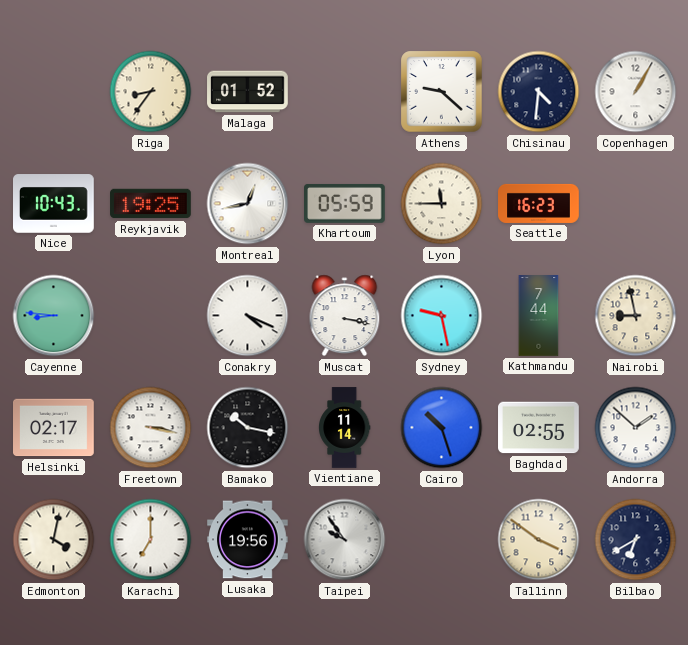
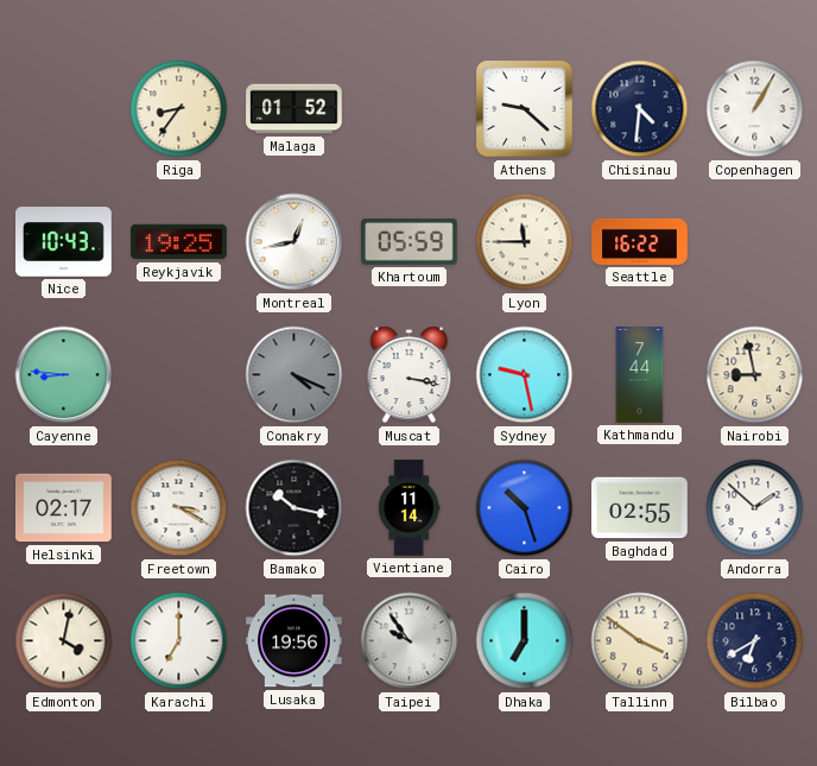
Seattle: 16:23 -> 16:22
Conakry dial: white -> grey
Freetown: 3:17 -> 3:20
Dhaka: none -> 7:00
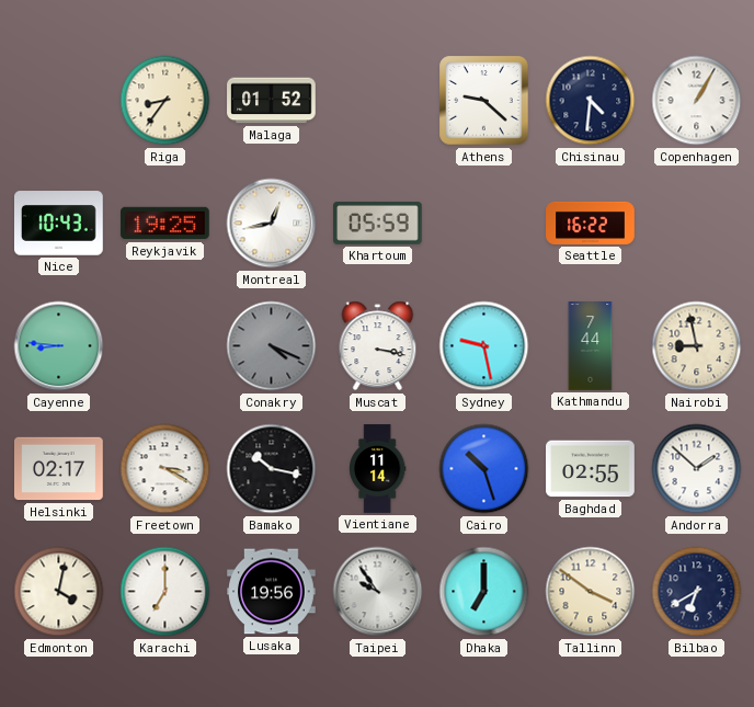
Lyon: 11:45 -> none
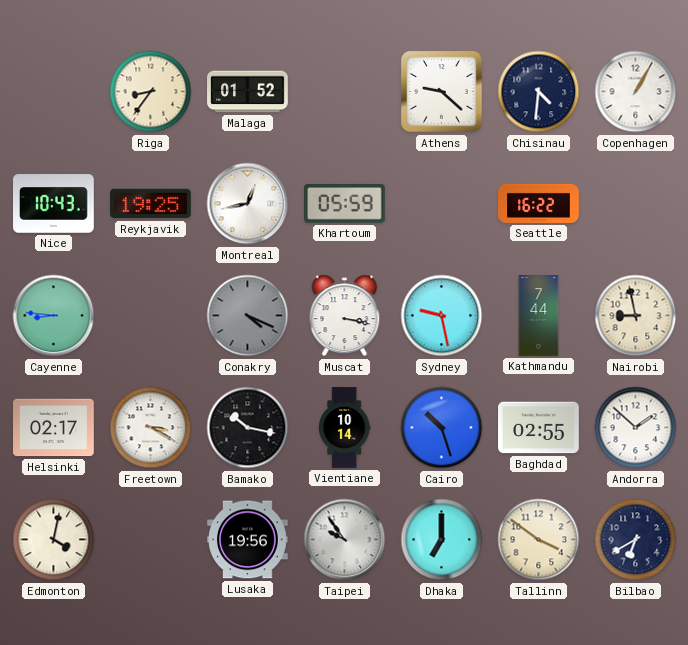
Vientiane: 11:14 -> 10:14
Karachi: 7:00 -> none
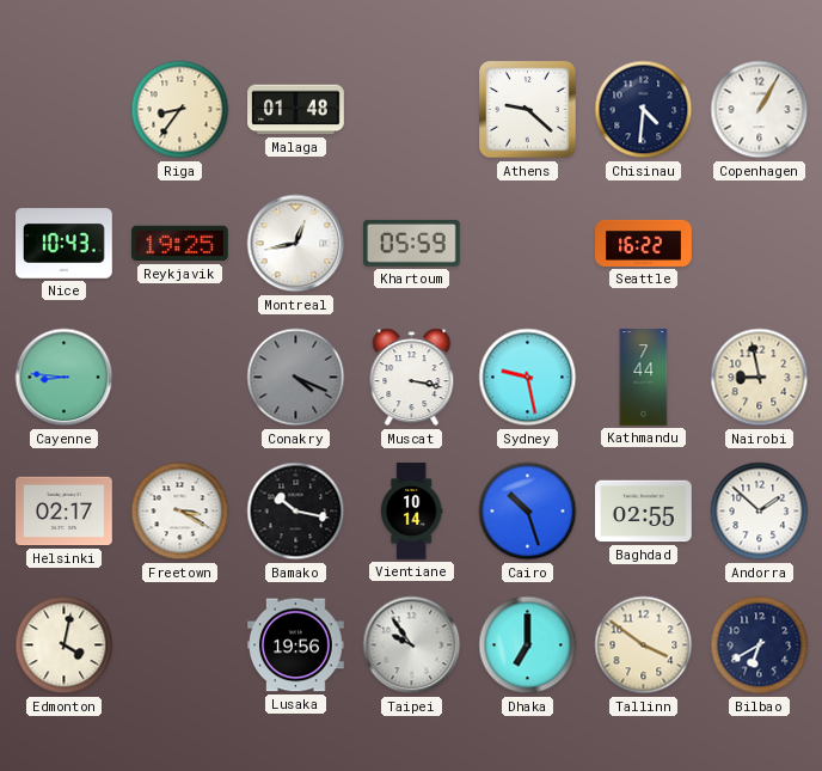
Malaga: 01:52 -> 01:48
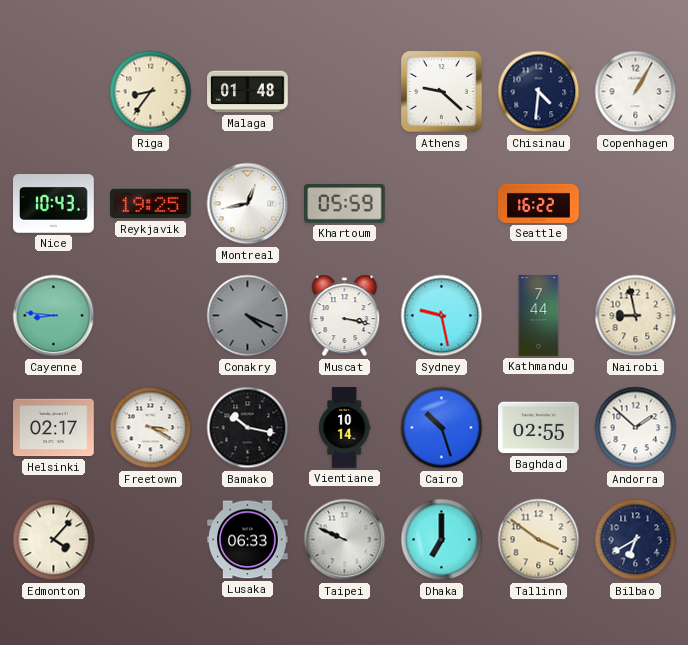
Edmonton: 4:02 -> 4:07
Lusaka: 19:56 -> 06:33
Taipei: 9:54 -> 9:49
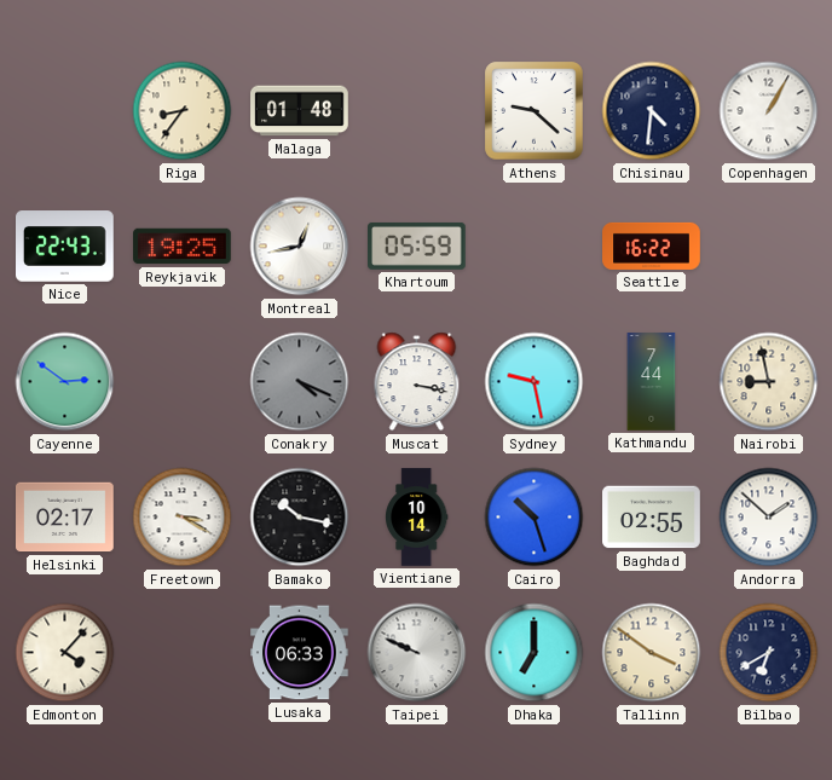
Nice: 10:43 -> 22:43
Cayenne: 8:46 -> 2:51
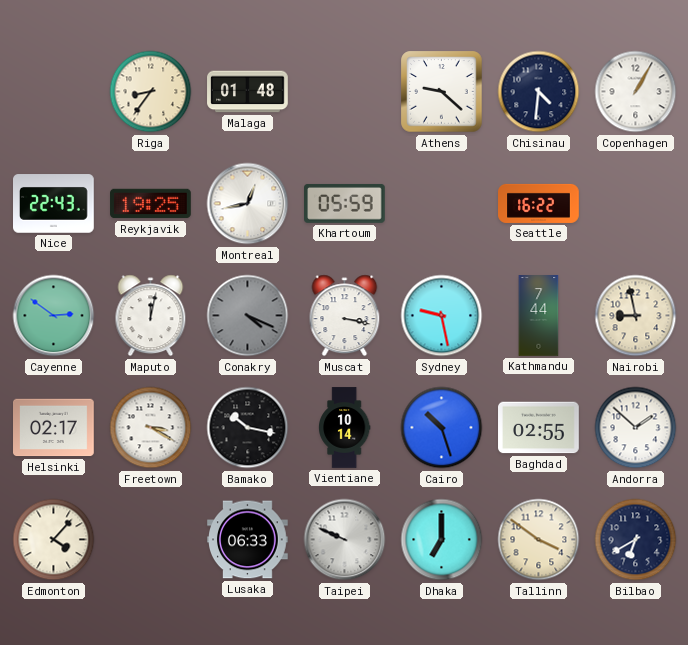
Maputo: none -> 12:02
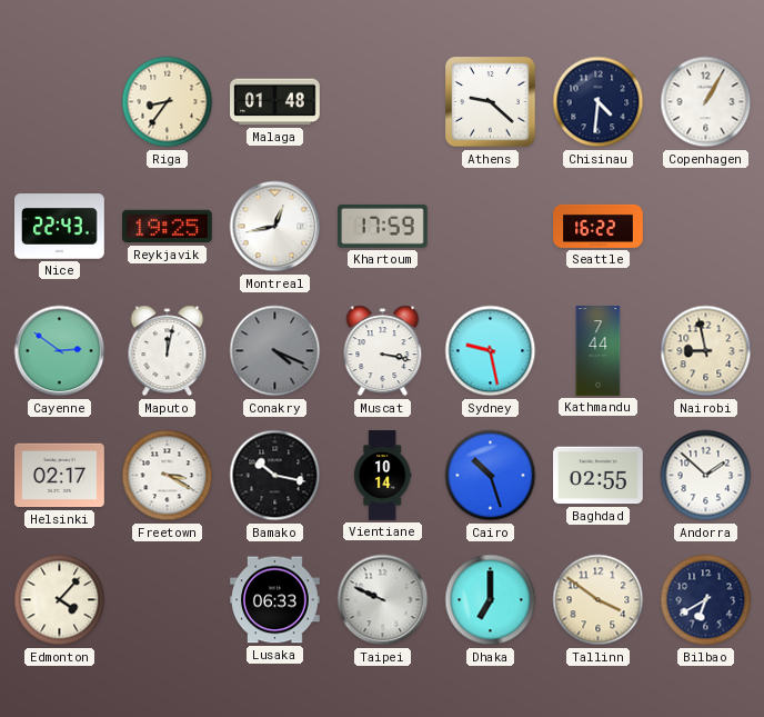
Khartoum: 05:59 -> 17:59
